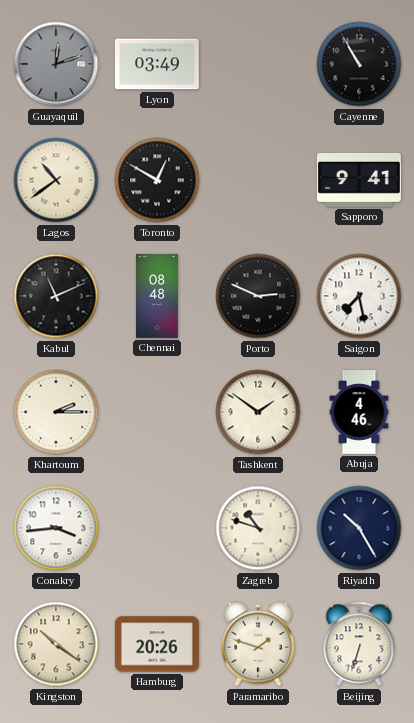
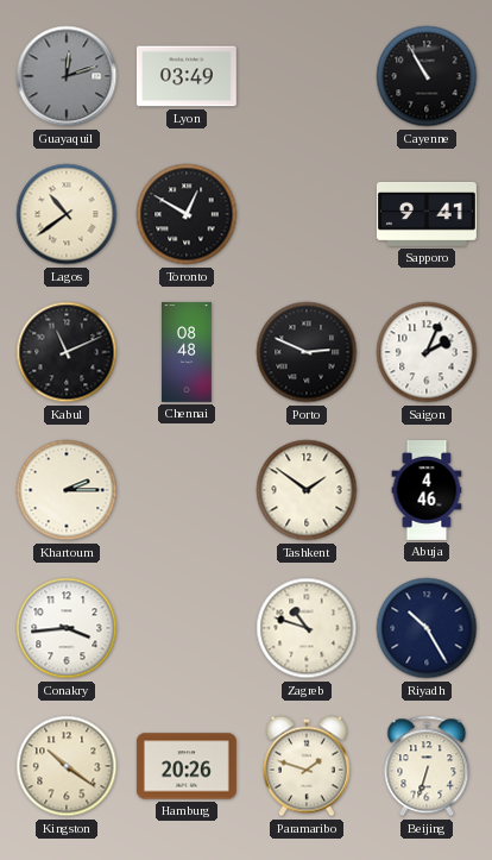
Saigon: 7:28 -> 2:04
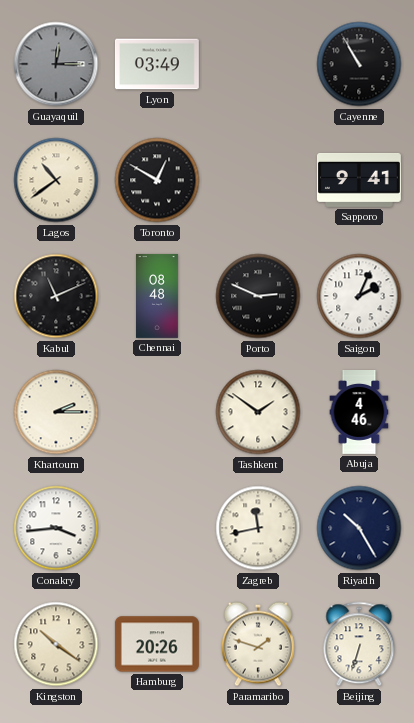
Guayaquil: 12:12 -> 12:15
Zagreb: 10:48 -> 11:43
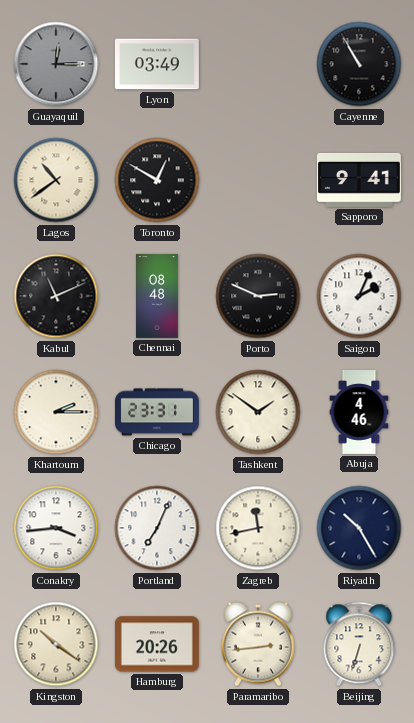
Chicago: none -> 23:31
Portland: none -> 7:04
Paramaribo: 1:48 -> 2:44
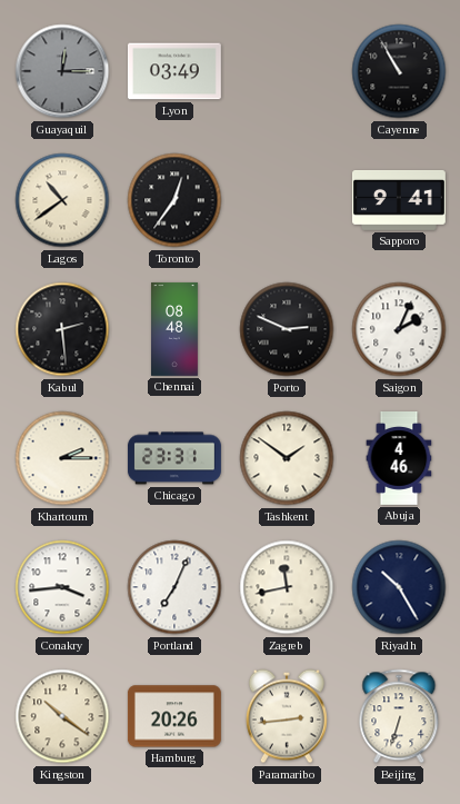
Toronto: 12:50 -> 12:36
Kabul: 11:11 -> 2:29
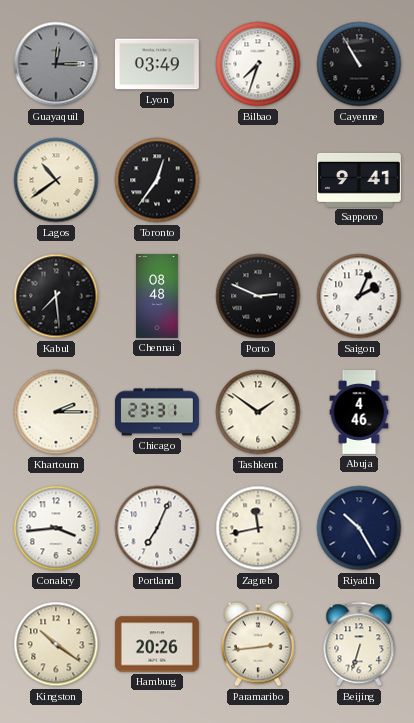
Bilbao: none -> 7:33
Kabul: 2:29 -> 7:29
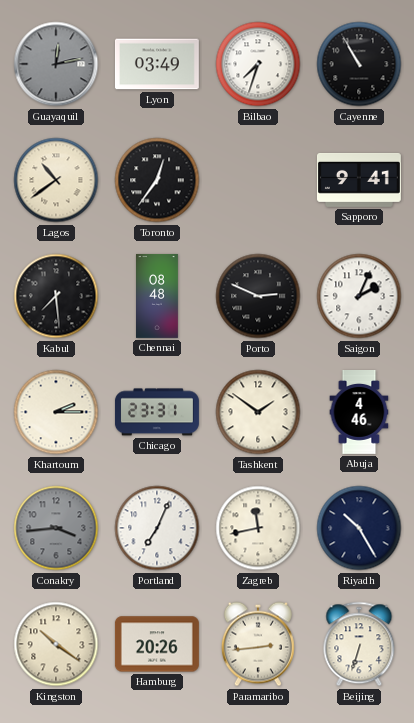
Guayaquil: 12:15 -> 12:13
Conakry dial: white -> grey
